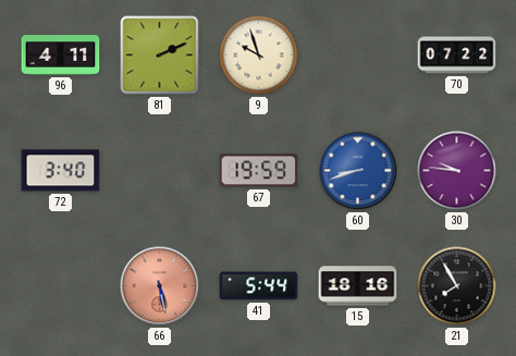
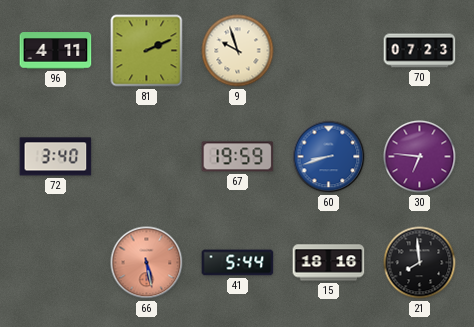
70: 07:22 -> 07:23
30: 9:46 -> 6:46
21: 7:55 -> 7:59
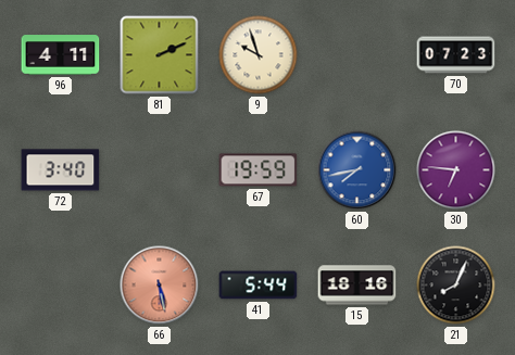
60: 8:42 -> 7:43
21: 7:59 -> 8:04
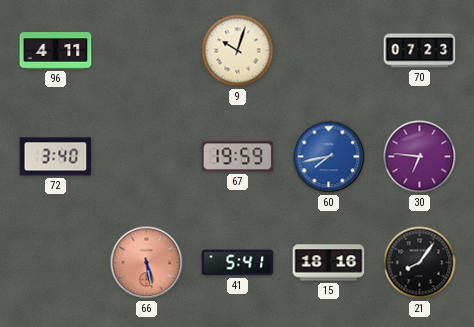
81: 2:11 -> none
9: 9:57 -> 10:03
41: 5:44 -> 5:41
21: 8:04 -> 8:06
